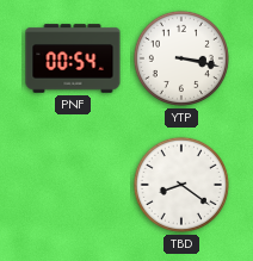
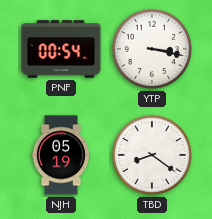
NJH: none -> 05:19
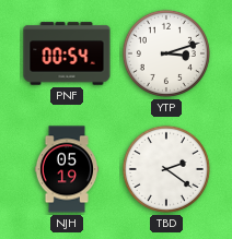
YTP: 3:17 -> 3:12
TBD: 8:21 -> 2:21
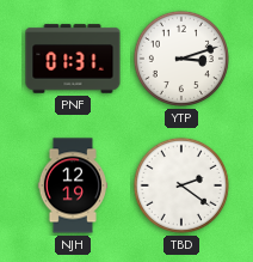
PNF: 00:54 -> 01:31
NJH: 05:19 -> 12:19
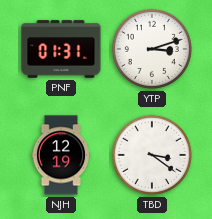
TBD: 2:21 -> 3:21
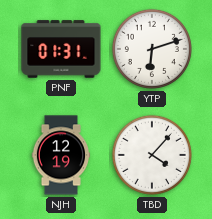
YTP: 3:12 -> 6:12
TBD: 3:21 -> 4:07
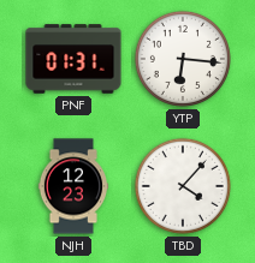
YTP: 6:12 -> 6:16
NJH: 12:19 -> 12:23
